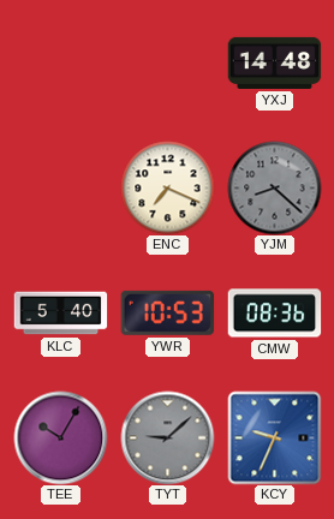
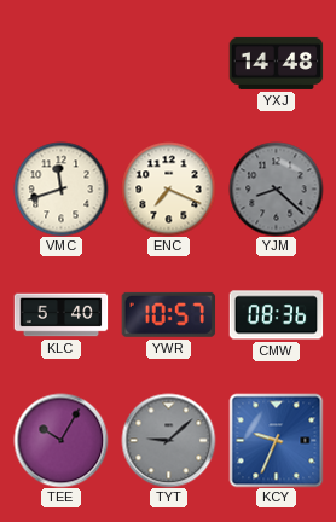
VMC: none -> 11:42
YWR: 10:53 -> 10:57
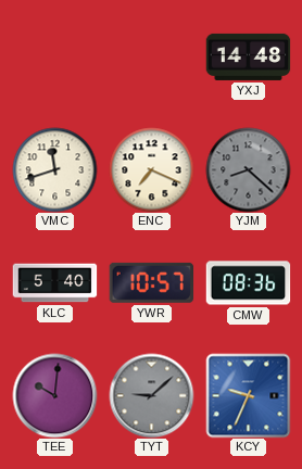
TEE: 10:05 -> 10:01
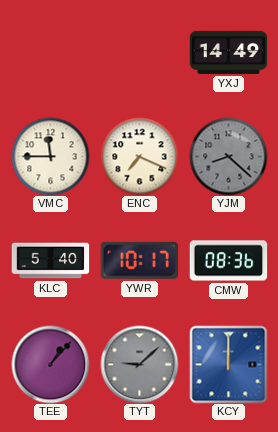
YXJ: 14:48 -> 14:49
VMC: 11:42 -> 11:45
YWR: 10:57 -> 10:17
TEE: 10:01 -> 1:07
KCY: 9:34 -> 12:00
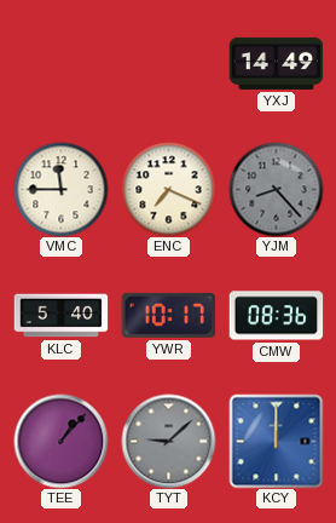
YJM: 8:22 -> 8:23
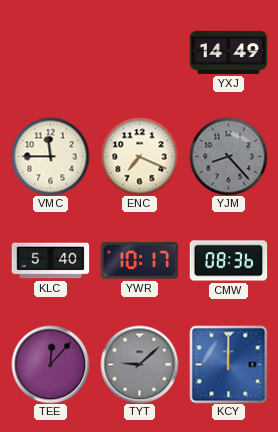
TEE: 1:07 -> 12:07
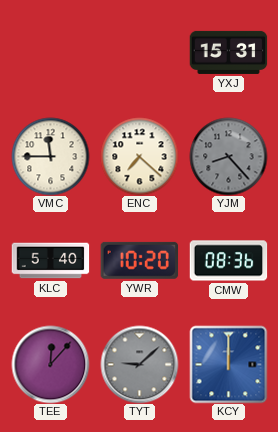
YXJ: 14:49 -> 15:31
ENC: 7:19 -> 7:22
YWR: 10:17 -> 10:20
